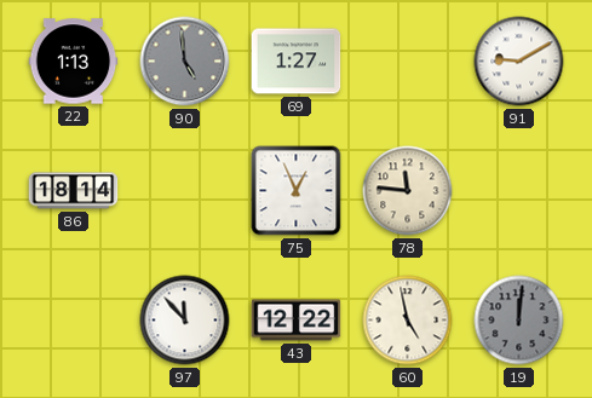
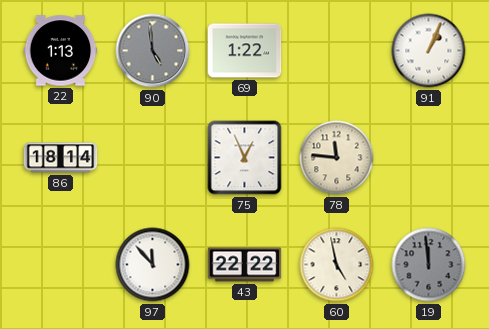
69: 1:27 -> 1:22
91: 9:10 -> 1:04
43: 12:22 -> 22:22
19: 12:01 -> 11:59
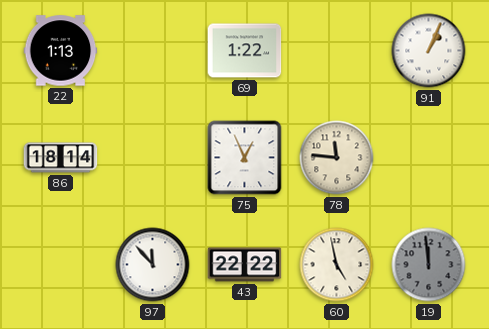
90: 4:59 -> none
